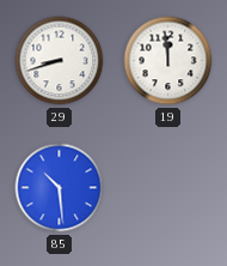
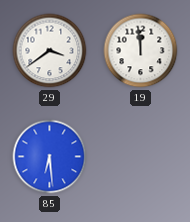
29: 8:42 -> 3:39
85: 10:29 -> 6:29
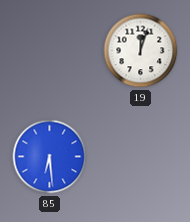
29: 3:39 -> none
19: 11:59 -> 12:03
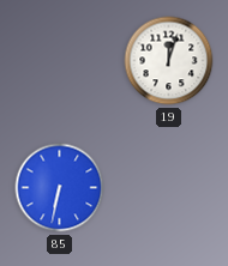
85: 6:29 -> 6:32
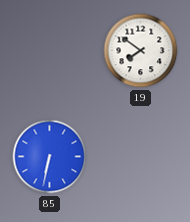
19: 12:03 -> 7:51
